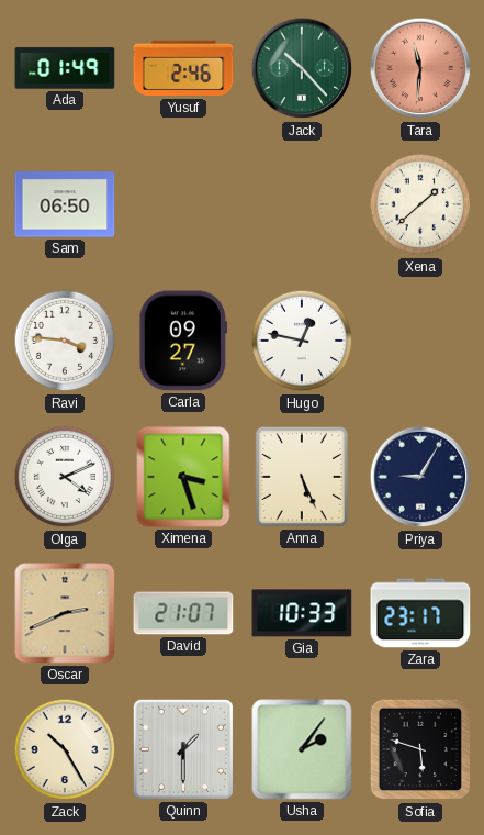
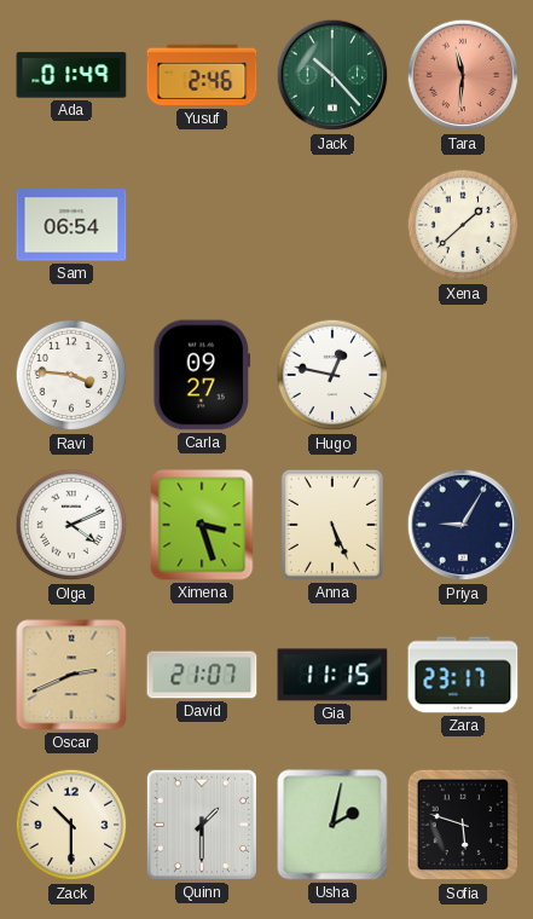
Sam: 06:50 -> 06:54
Gia: 10:33 -> 11:15
Zack: 10:25 -> 10:30
Usha: 2:06 -> 2:02
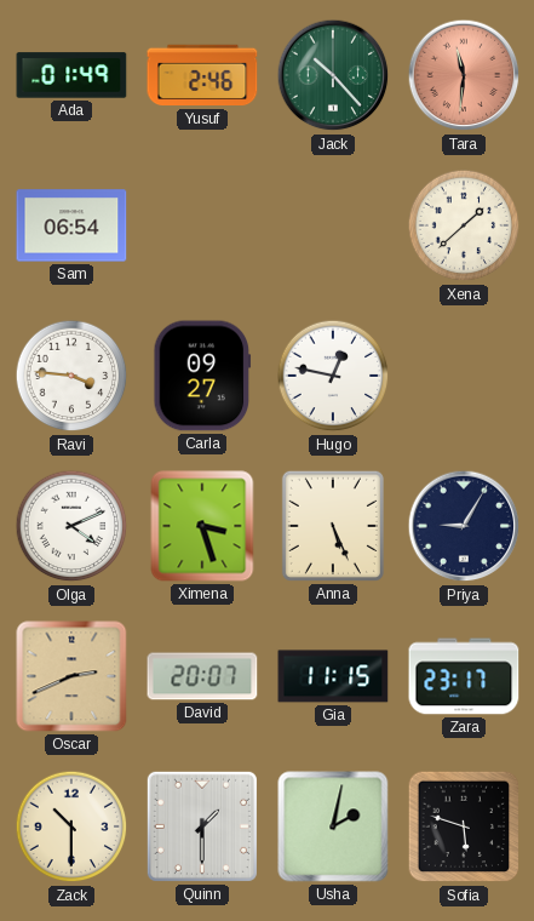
David: 21:07 -> 20:07
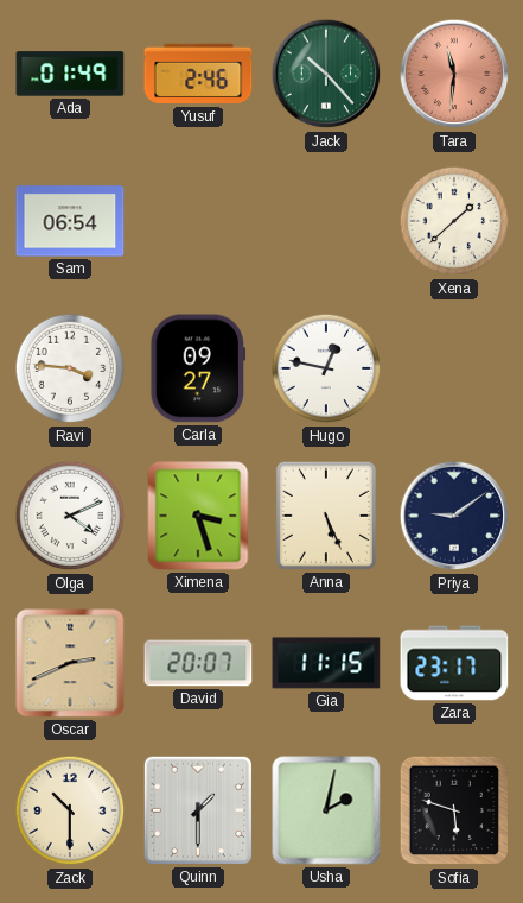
Priya: 9:05 -> 9:09
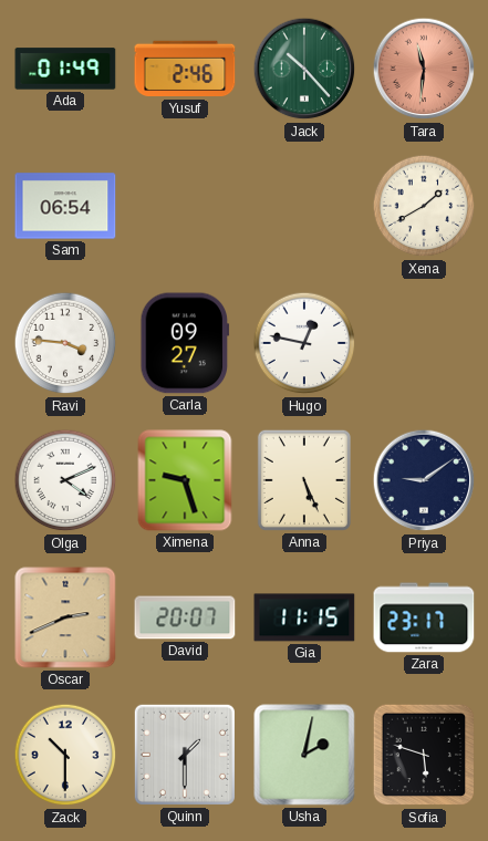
Xena: 1:38 -> 1:40
Ximena: 3:27 -> 9:27
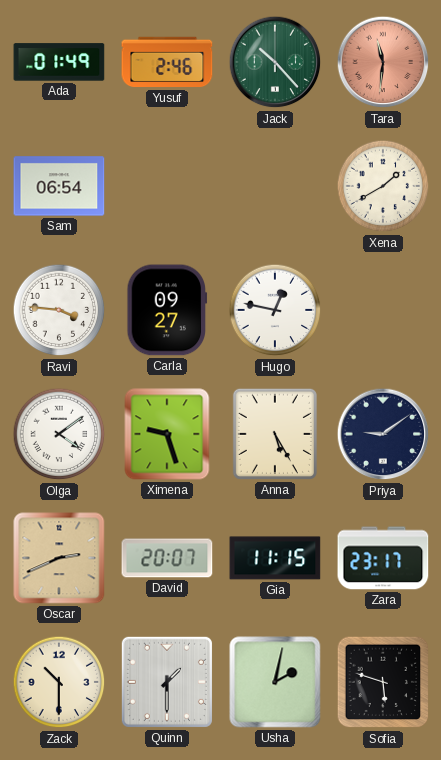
Olga: 4:11 -> 4:09
Anna: 5:26 -> 5:25
